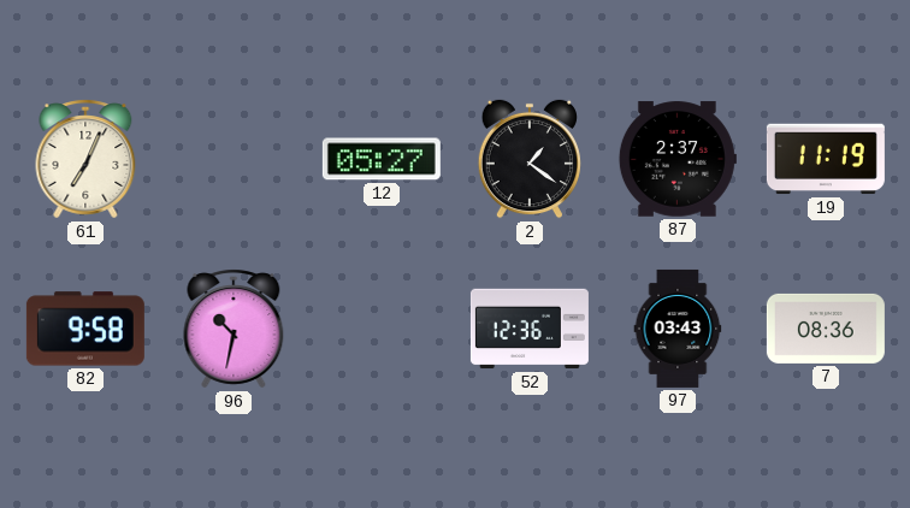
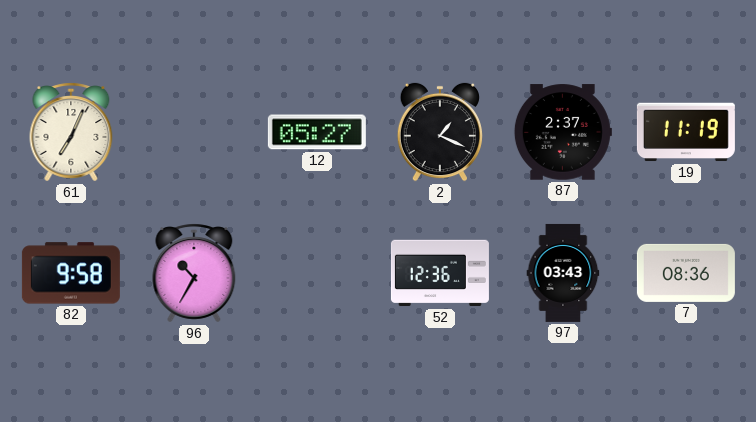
2: 1:21 -> 1:19
96: 10:32 -> 10:35
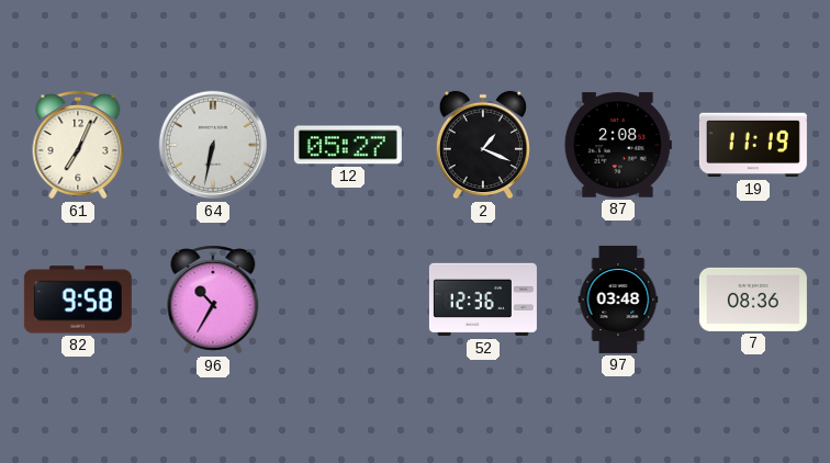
64: none -> 6:32
87: 2:37 -> 2:08
97: 03:43 -> 03:48
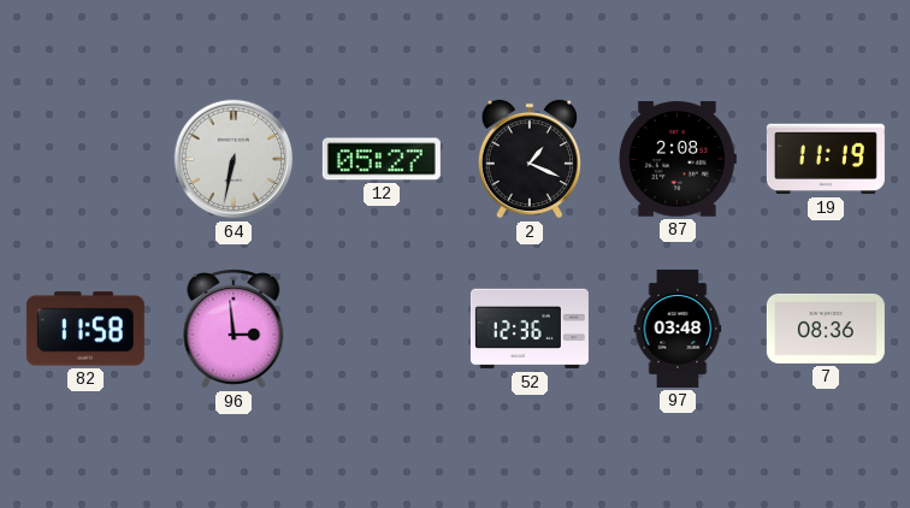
61: 7:04 -> none
82: 9:58 -> 11:58
96: 10:35 -> 2:59
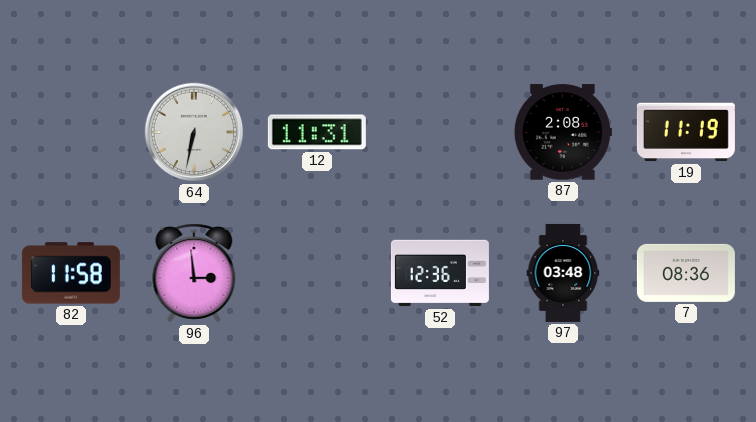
12: 05:27 -> 11:31
2: 1:19 -> none
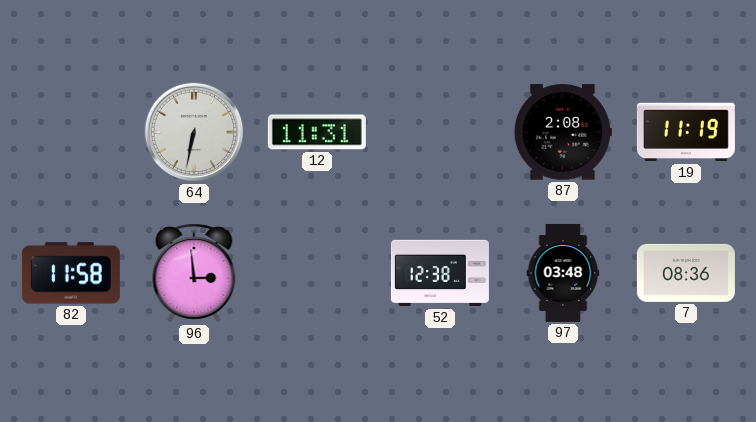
52: 12:36 -> 12:38
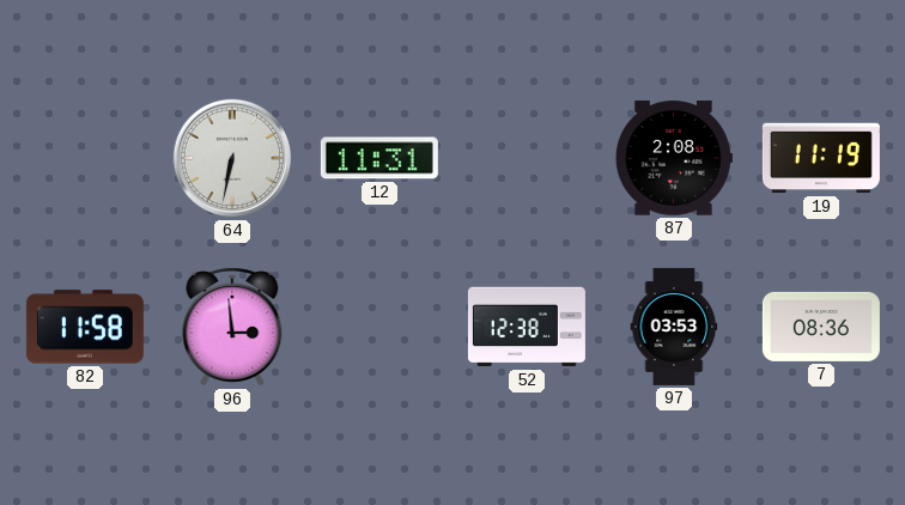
97: 03:48 -> 03:53
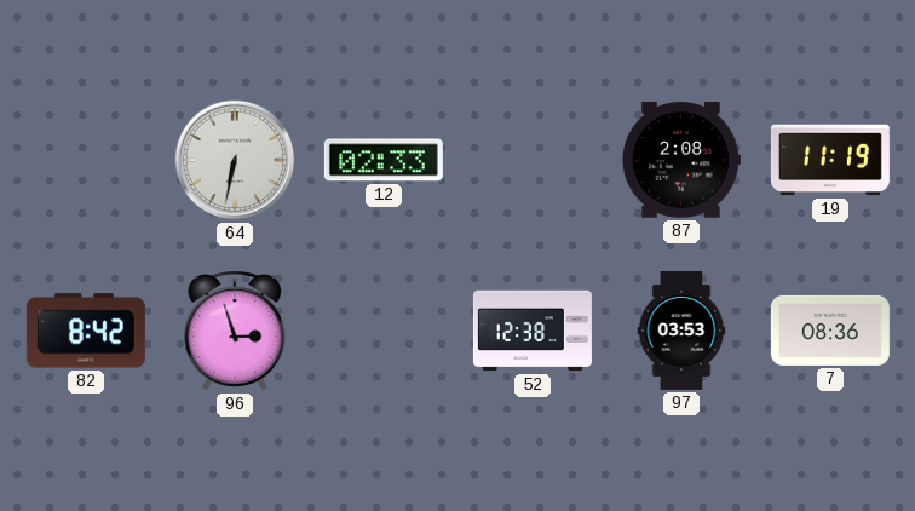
12: 11:31 -> 02:33
82: 11:58 -> 8:42
96: 2:59 -> 2:57
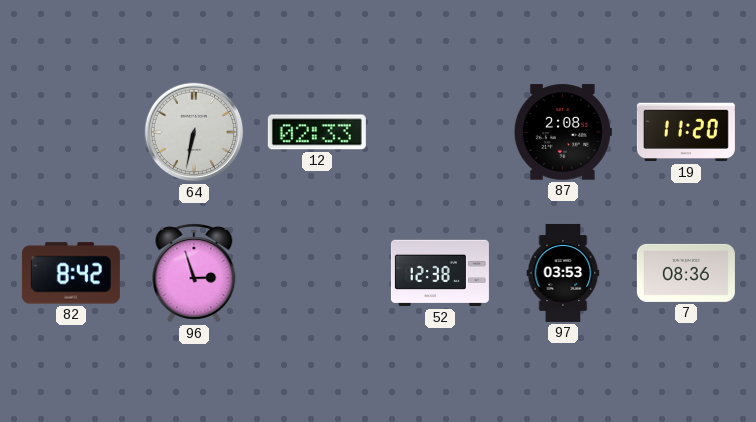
19: 11:19 -> 11:20
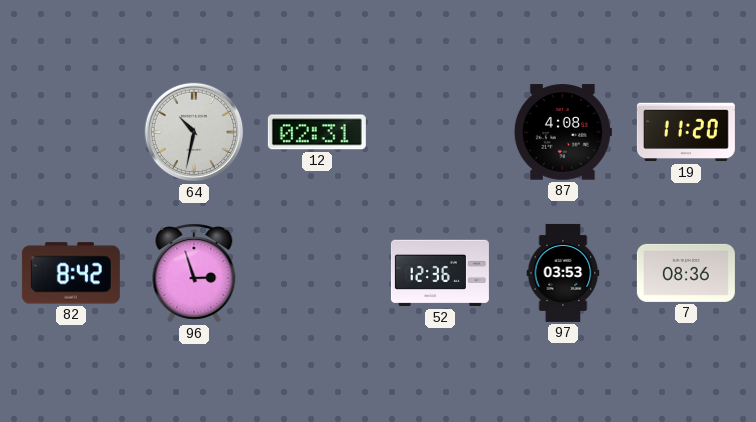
64: 6:32 -> 10:32
12: 02:33 -> 02:31
87: 2:08 -> 4:08
52: 12:38 -> 12:36
